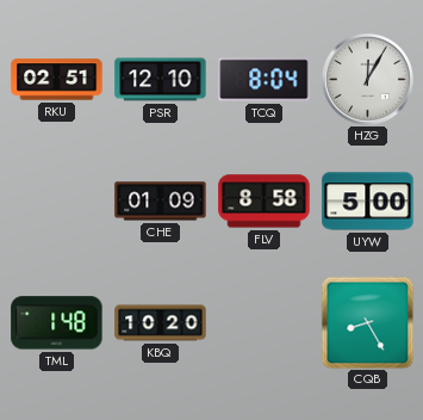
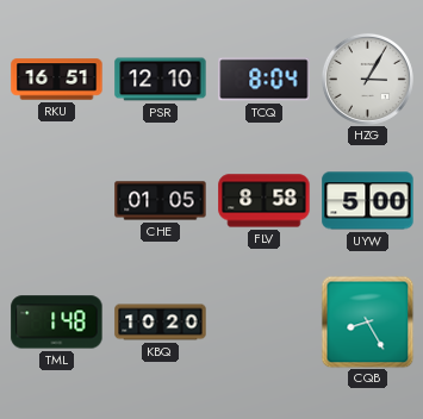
RKU: 02:51 -> 16:51
HZG: 12:05 -> 3:05
CHE: 01:09 -> 01:05
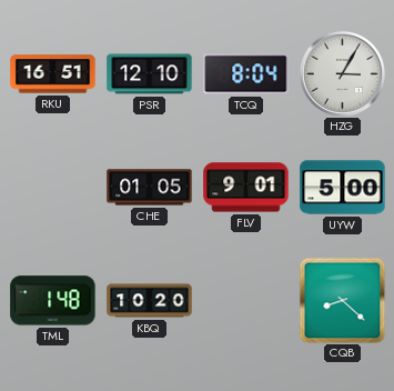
FLV: 8:58 -> 9:01
CQB: 8:25 -> 8:22
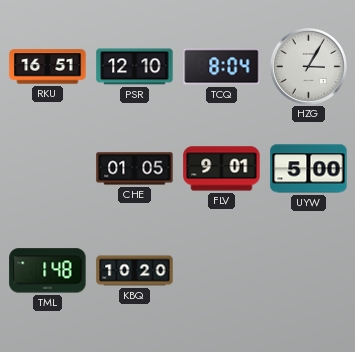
CQB: 8:22 -> none
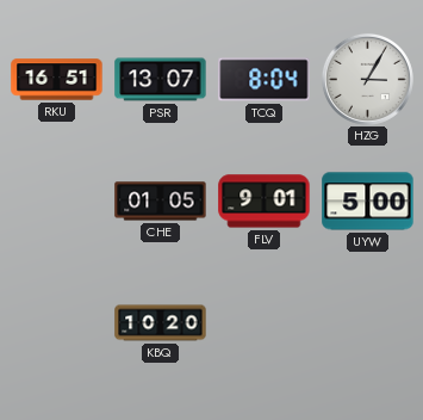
PSR: 12:10 -> 13:07
TML: 1:48 -> none
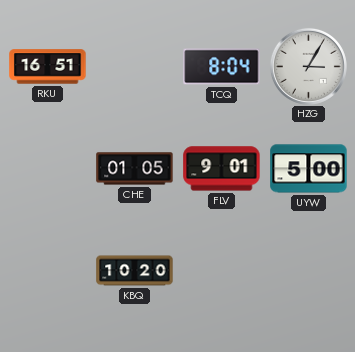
PSR: 13:07 -> none
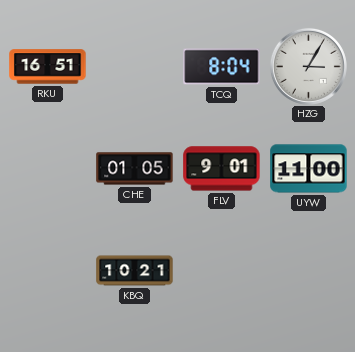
UYW: 5:00 -> 11:00
KBQ: 10:20 -> 10:21
